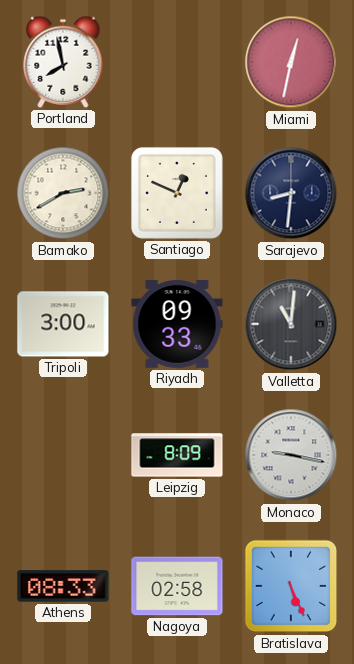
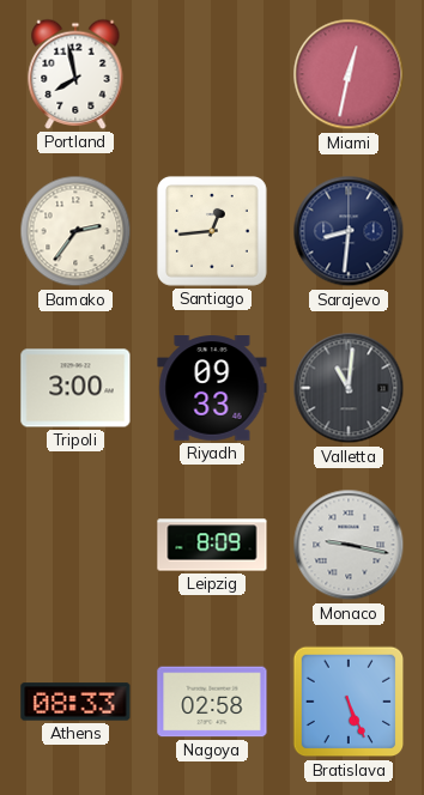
Bamako: 2:40 -> 2:36
Santiago: 12:49 -> 12:44
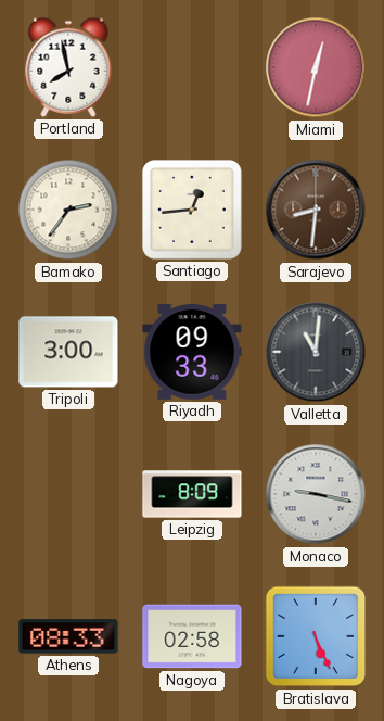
Sarajevo dial: navy -> brown
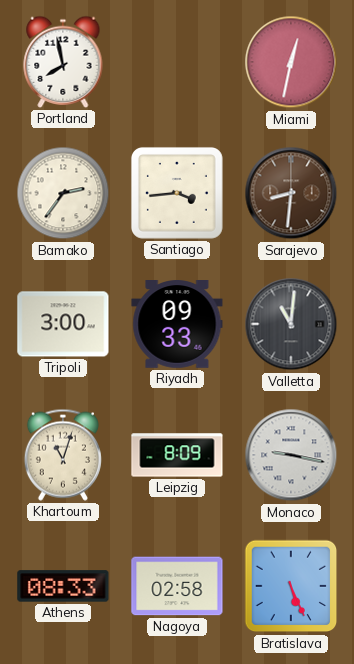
Santiago: 12:44 -> 3:44
Khartoum: none -> 11:03
